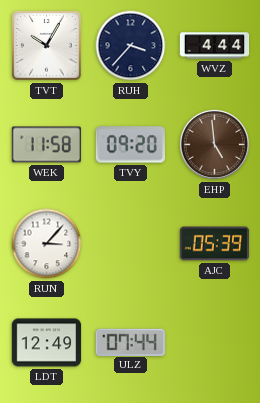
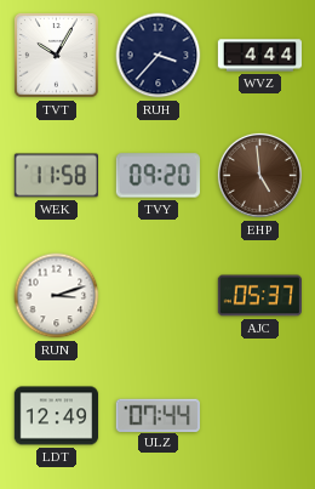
RUN: 3:07 -> 3:12
AJC: 05:39 -> 05:37
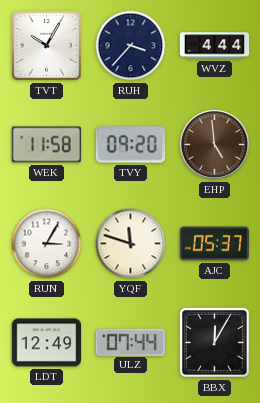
RUN: 3:12 -> 3:05
YQF: none -> 11:48
BBX: none -> 12:05
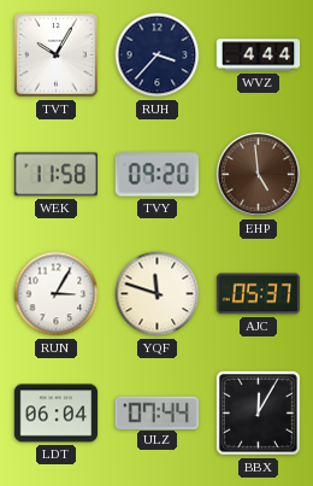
LDT: 12:49 -> 06:04
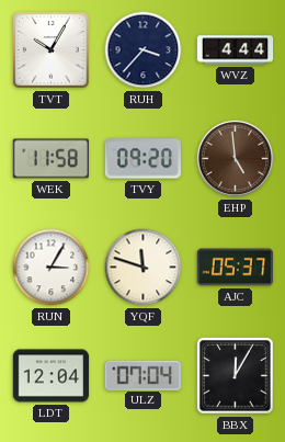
LDT: 06:04 -> 12:04
ULZ: 07:44 -> 07:04
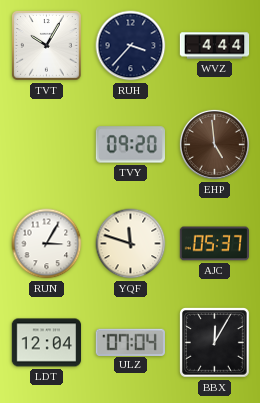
WEK: 11:58 -> none
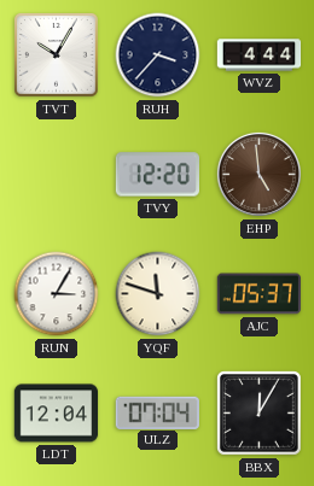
TVY: 09:20 -> 12:20
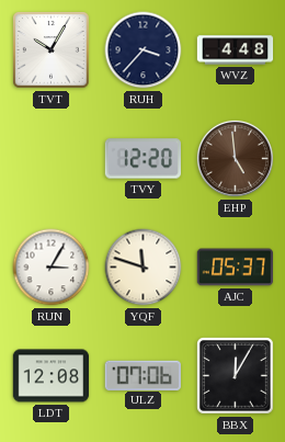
WVZ: 4:44 -> 4:48
LDT: 12:04 -> 12:08
ULZ: 07:04 -> 07:06
